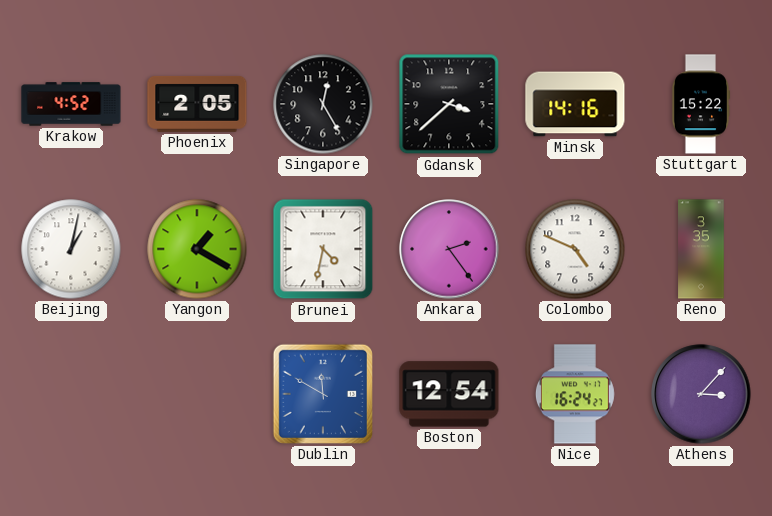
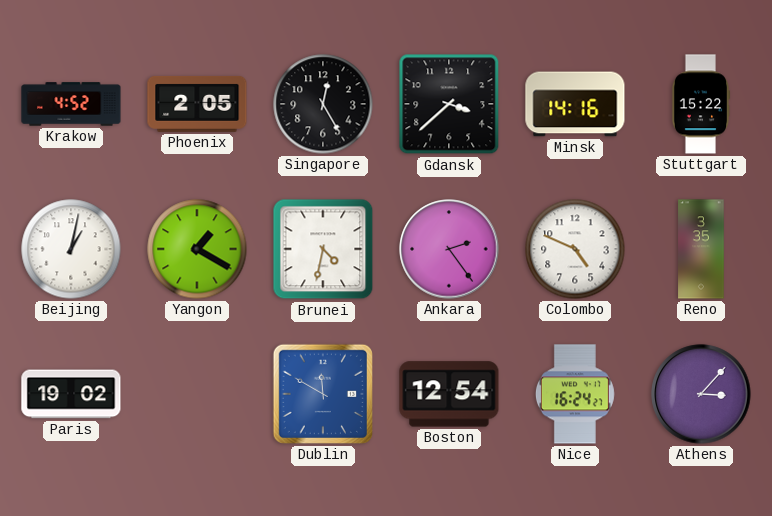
Paris: none -> 19:02
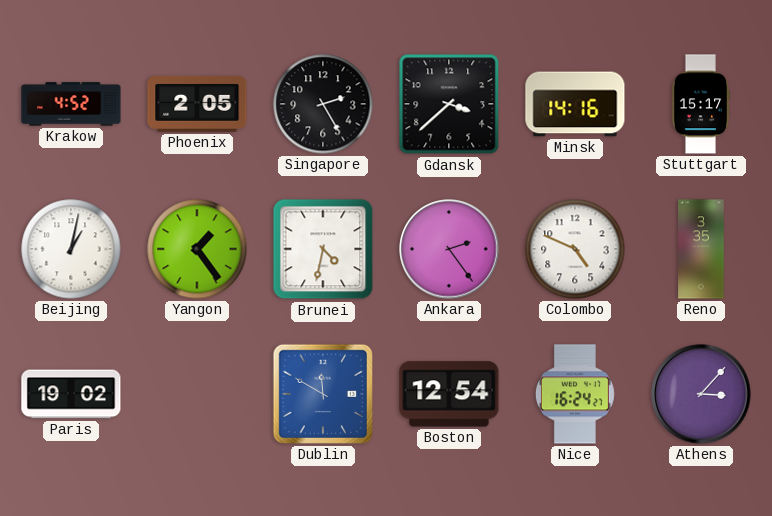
Singapore: 12:25 -> 2:25
Stuttgart: 15:22 -> 15:17
Yangon: 1:20 -> 1:24
